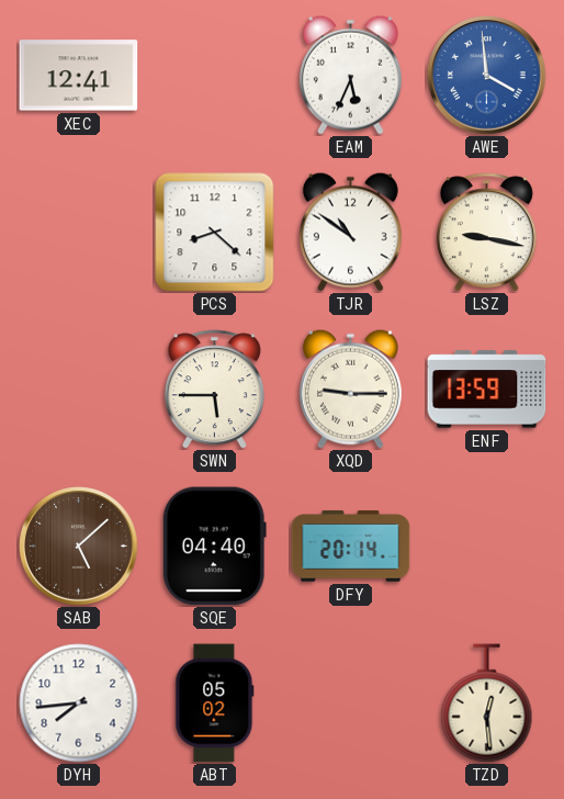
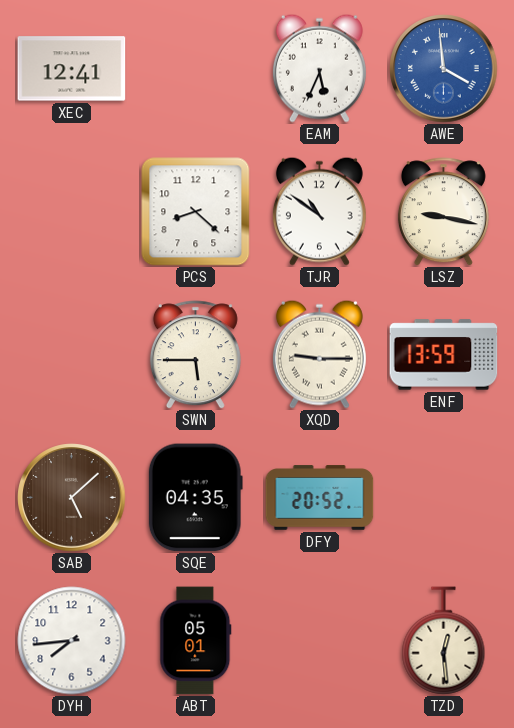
SQE: 04:40 -> 04:35
DFY: 20:14 -> 20:52
ABT: 05:02 -> 05:01
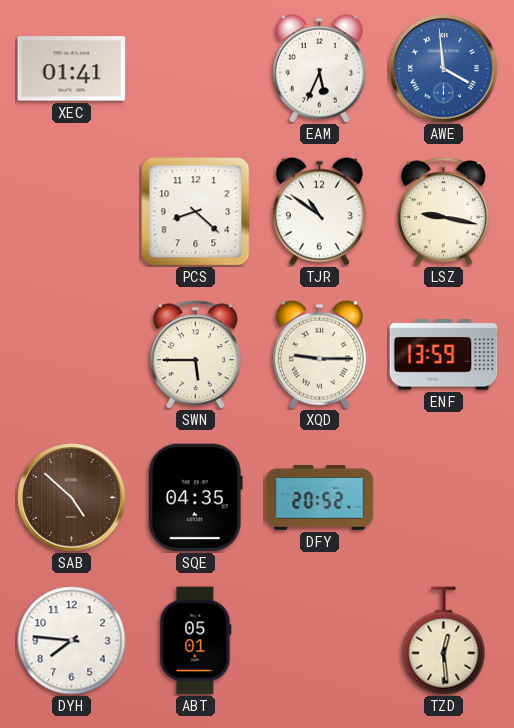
XEC: 12:41 -> 01:41
SAB: 5:08 -> 4:52
DYH: 7:44 -> 7:46
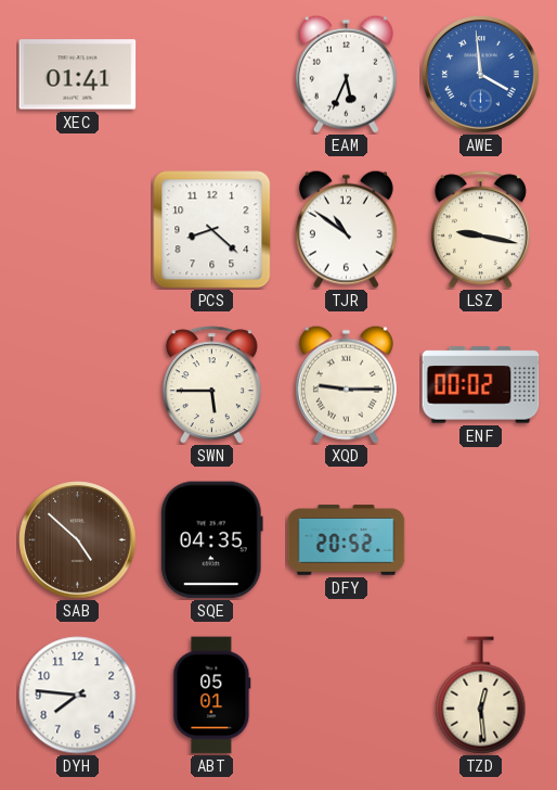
ENF: 13:59 -> 00:02
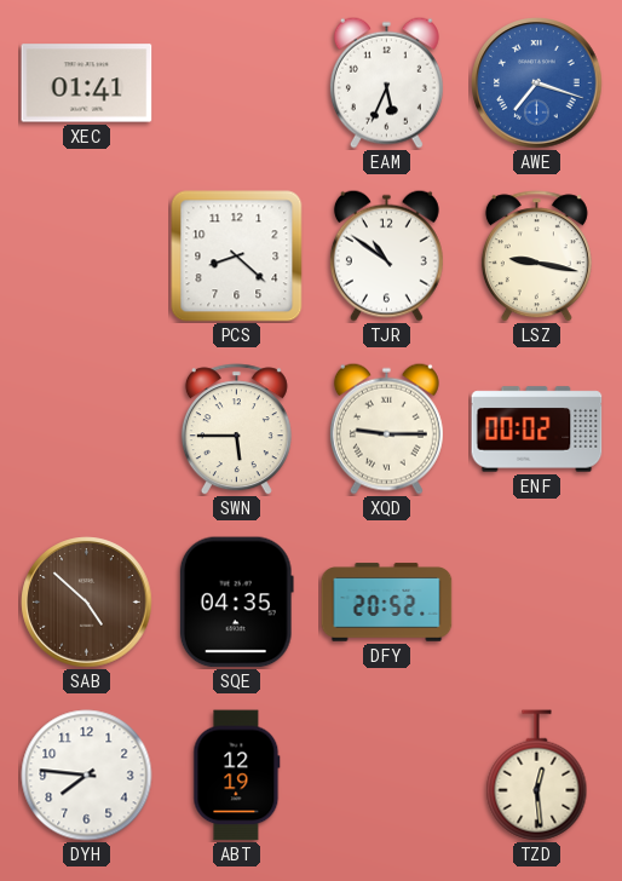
AWE: 3:59 -> 7:18
ABT: 05:01 -> 12:19
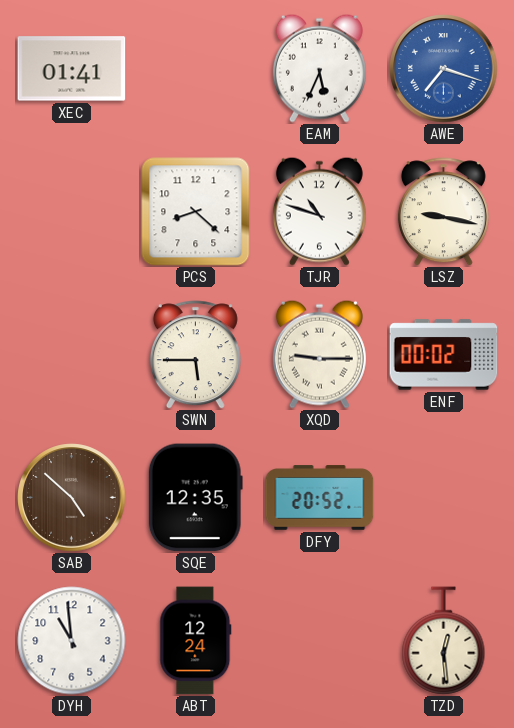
TJR: 10:51 -> 10:48
SQE: 04:35 -> 12:35
DYH: 7:46 -> 10:59
ABT: 12:19 -> 12:24
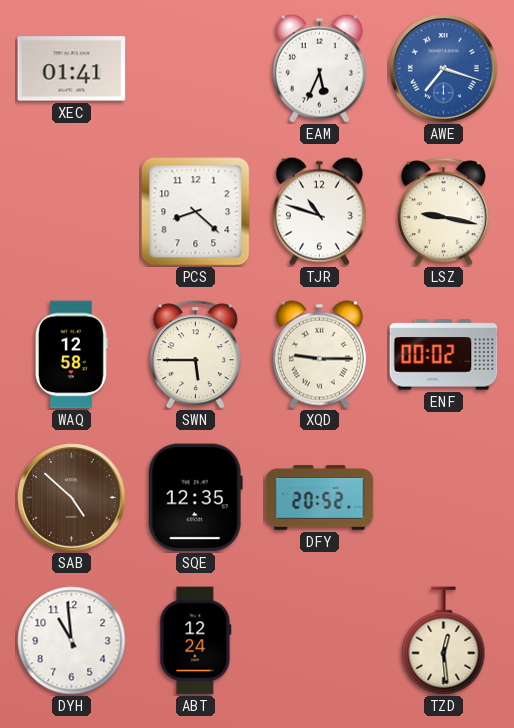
WAQ: none -> 12:58
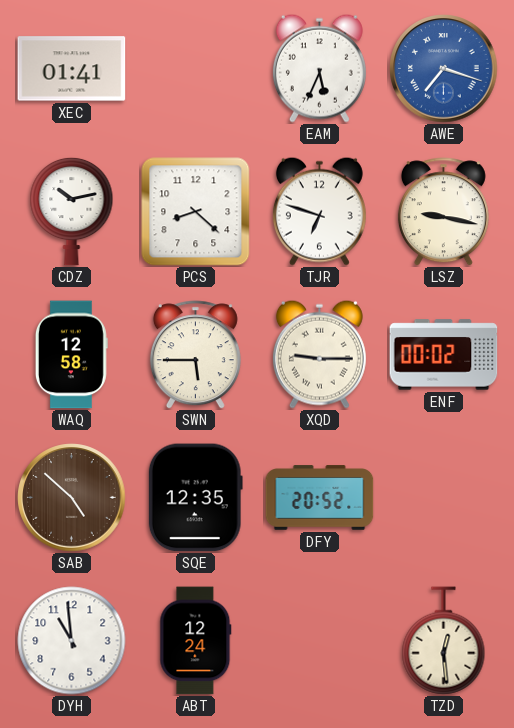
CDZ: none -> 10:13
TJR: 10:48 -> 6:48
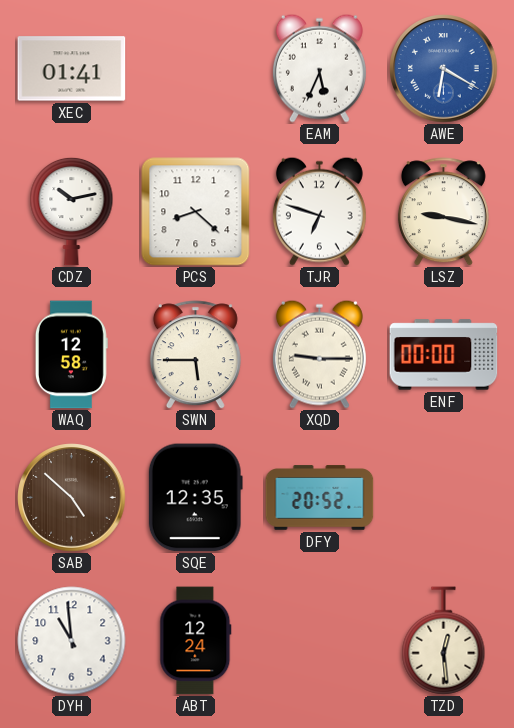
AWE: 7:18 -> 6:20
ENF: 00:02 -> 00:00
